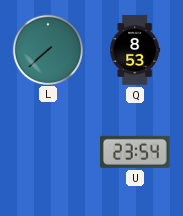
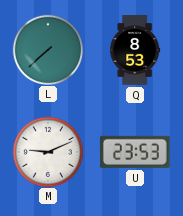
M: none -> 9:11
U: 23:54 -> 23:53
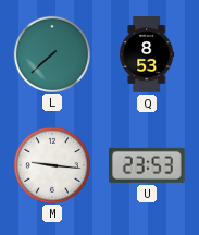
M: 9:11 -> 9:16
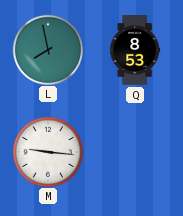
L: 7:38 -> 7:58
U: 23:53 -> none
